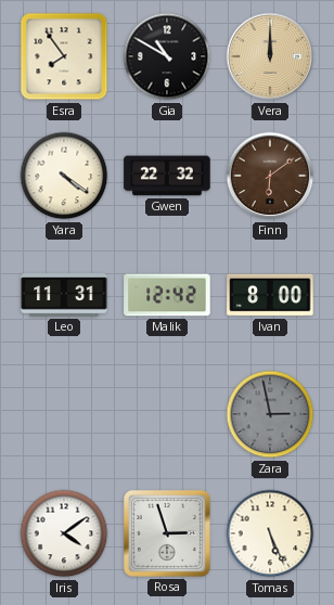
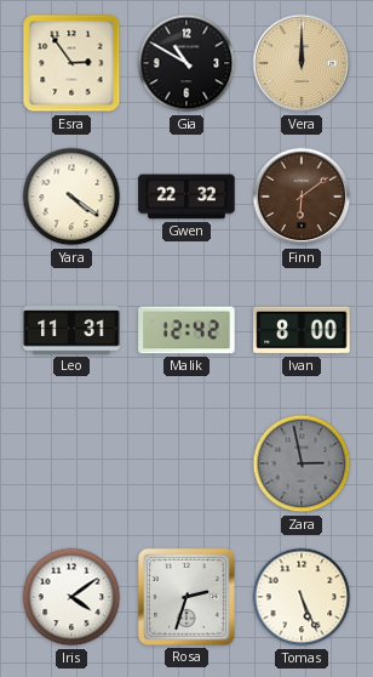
Esra: 7:54 -> 2:54
Rosa: 2:57 -> 2:33
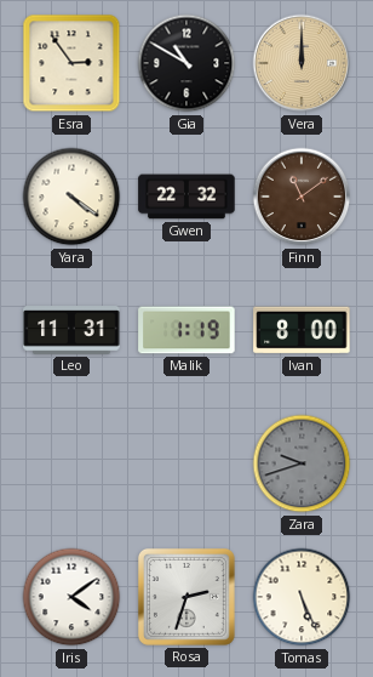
Finn: 6:09 -> 11:09
Malik: 12:42 -> 1:19
Zara: 2:58 -> 9:42
